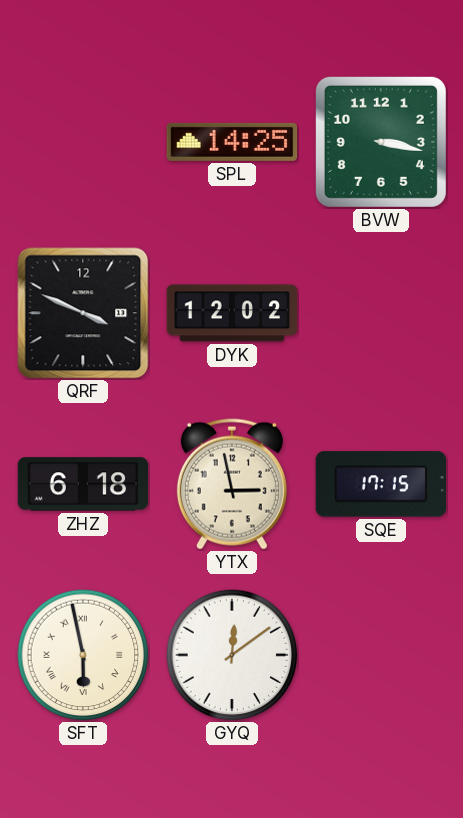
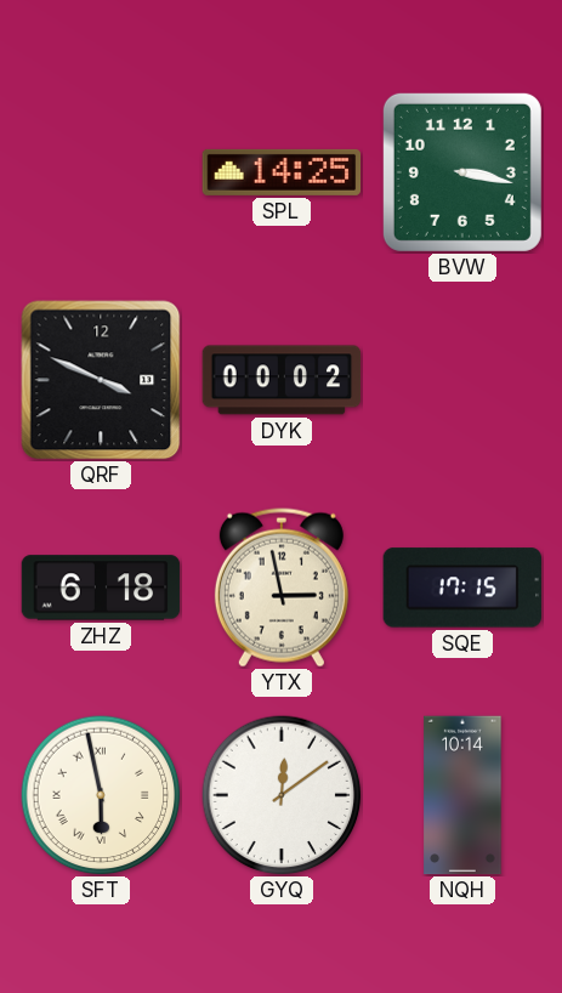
DYK: 12:02 -> 00:02
NQH: none -> 10:14
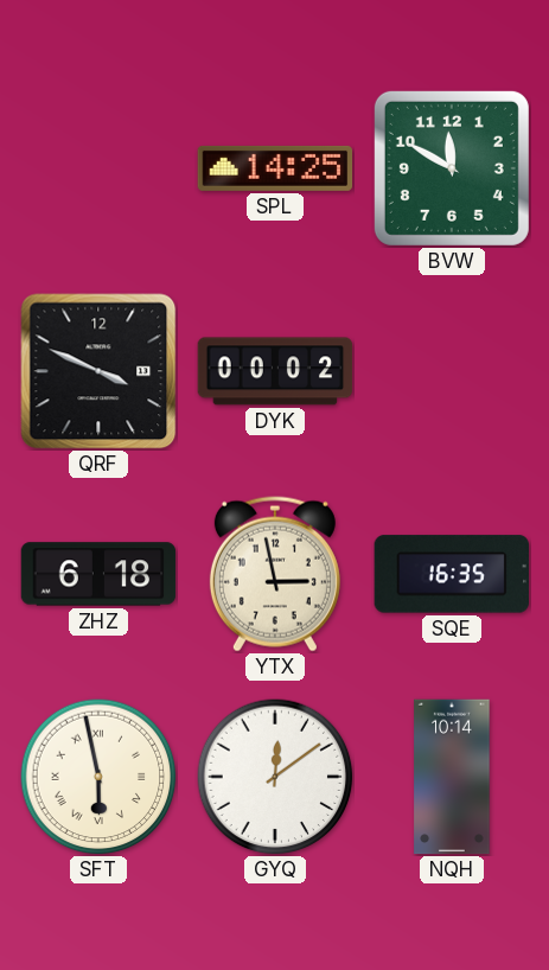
BVW: 3:17 -> 11:50
SQE: 17:15 -> 16:35
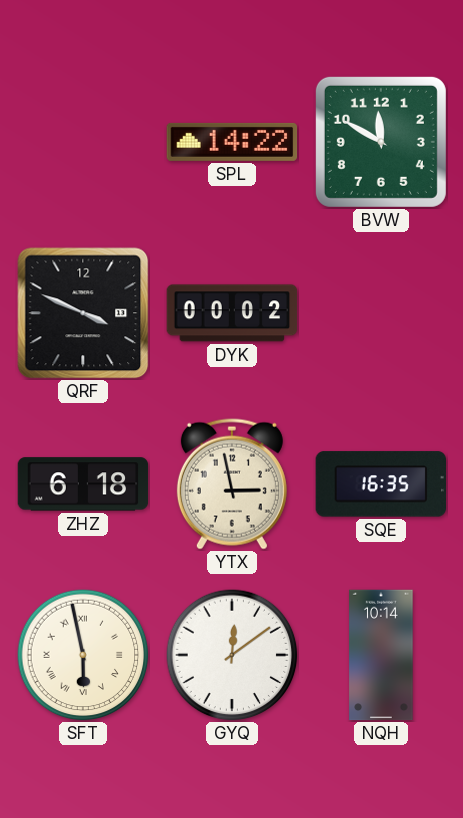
SPL: 14:25 -> 14:22
